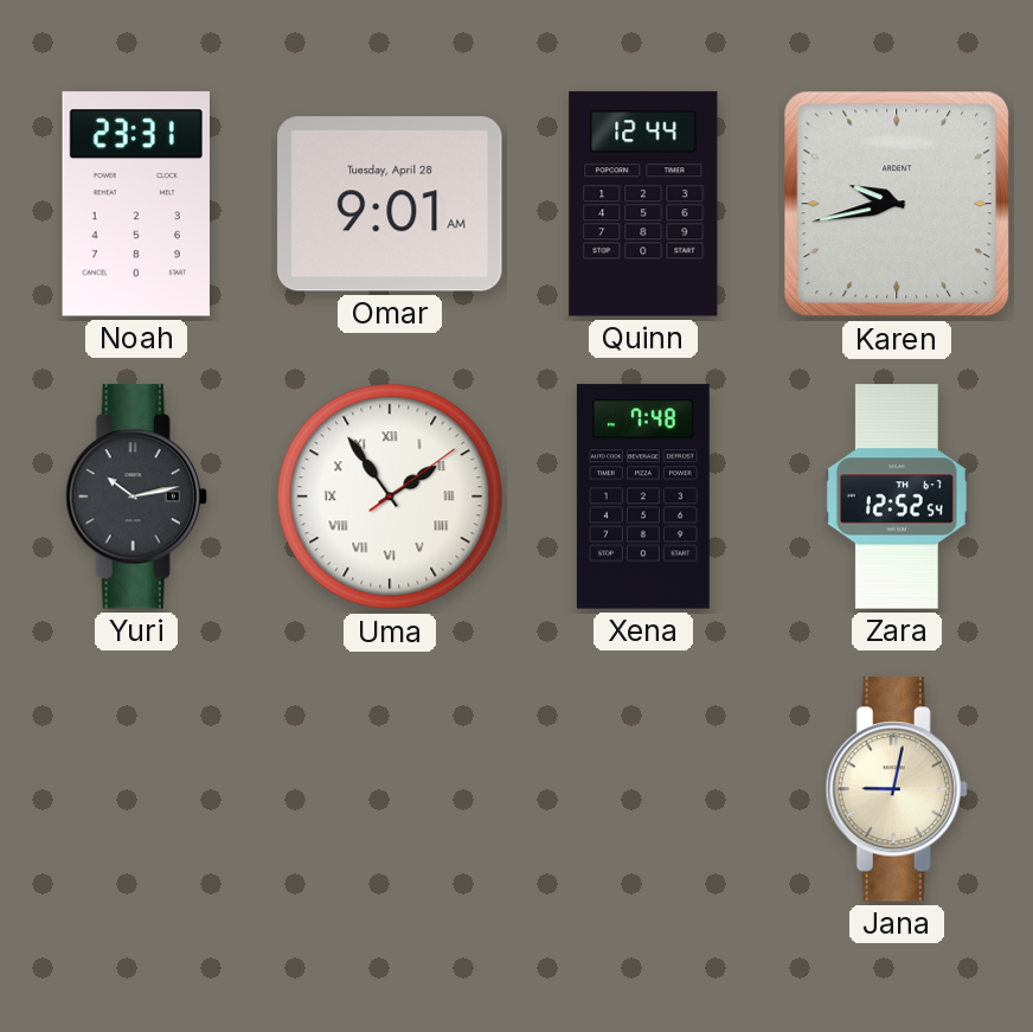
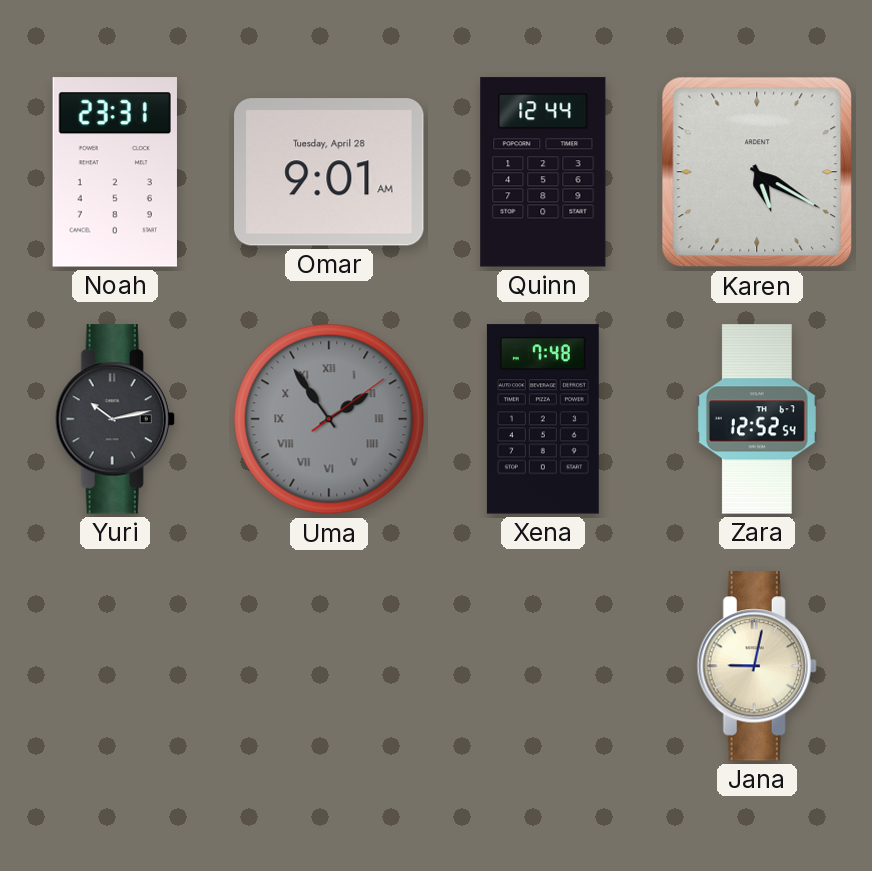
Karen: 9:43 -> 5:20
Uma dial: white -> grey
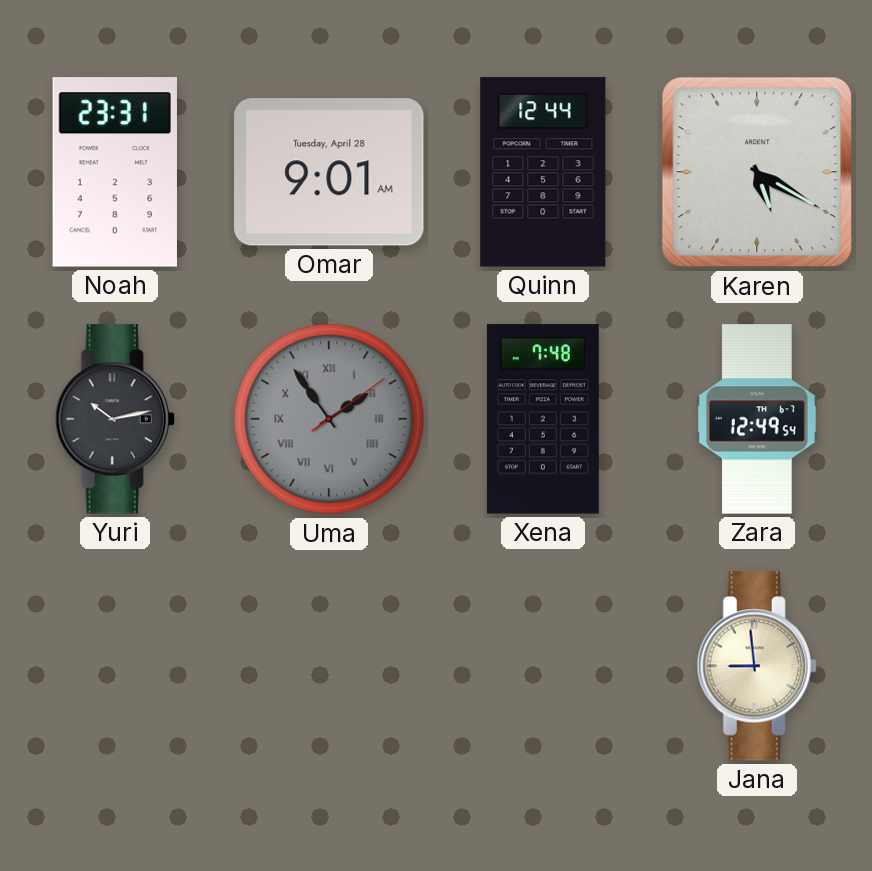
Zara: 12:52 -> 12:49
Jana: 9:02 -> 8:59
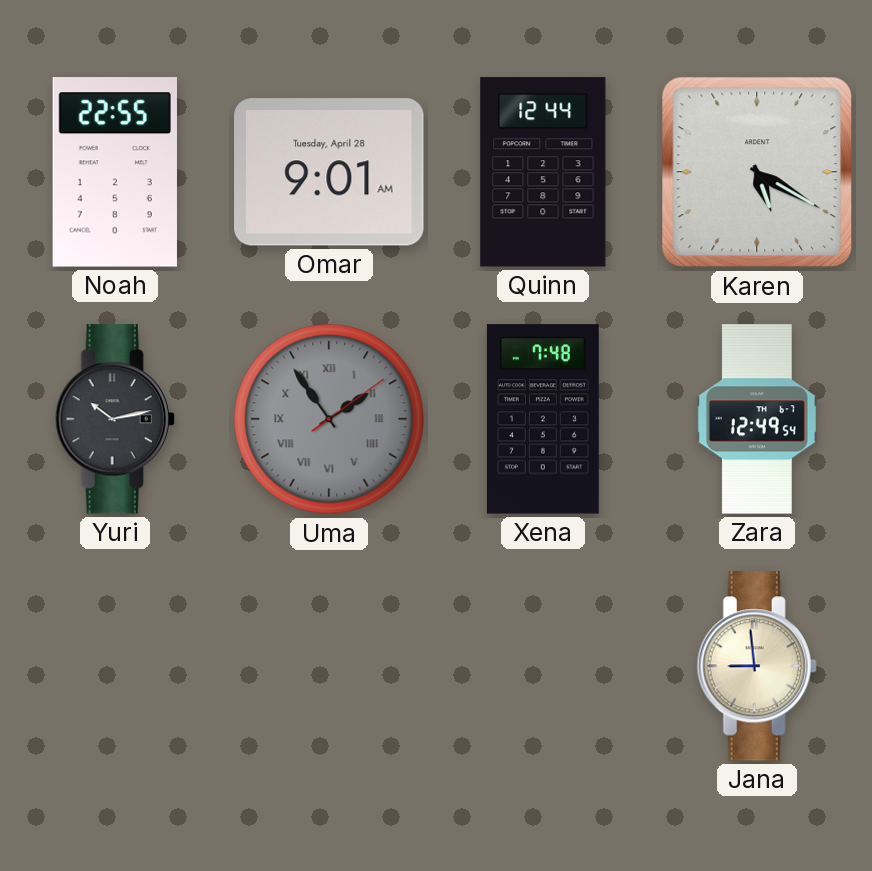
Noah: 23:31 -> 22:55
